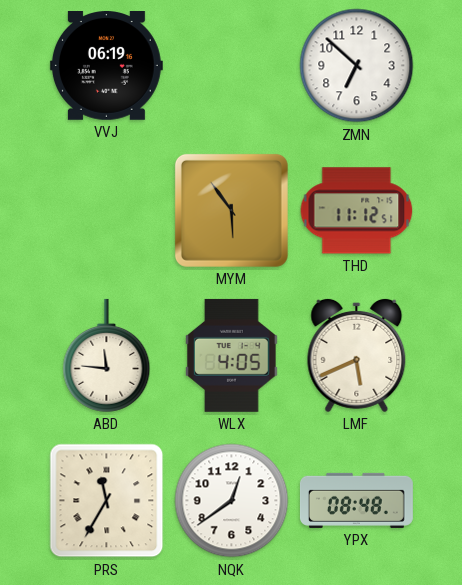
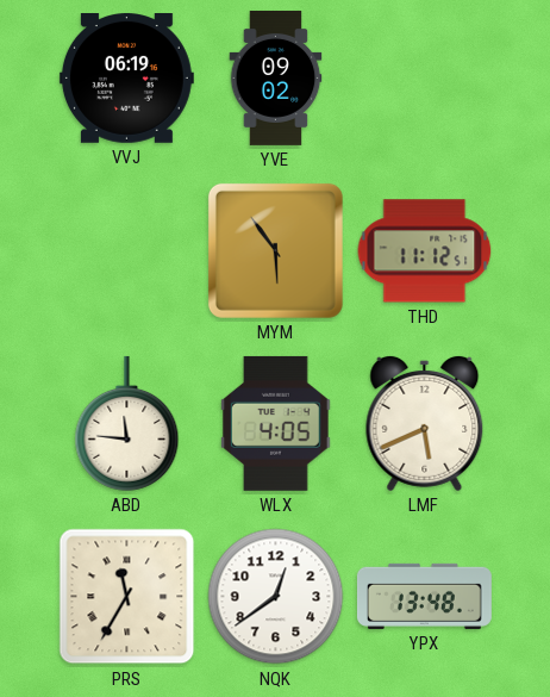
YVE: none -> 09:02
ZMN: 6:52 -> none
YPX: 08:48 -> 13:48
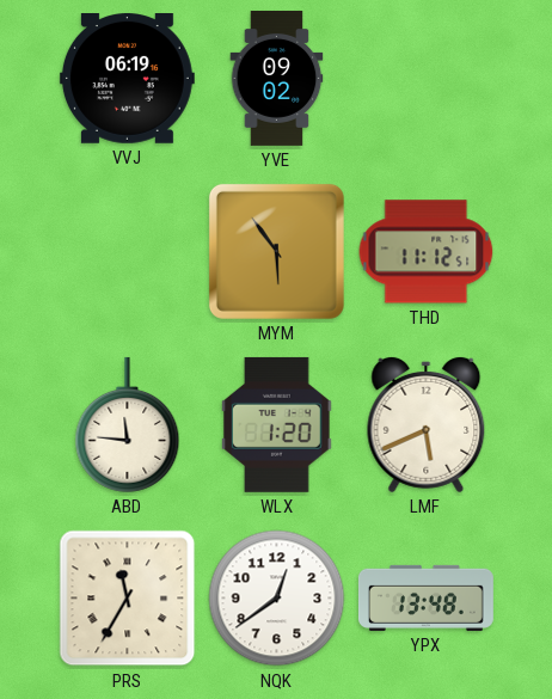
WLX: 4:05 -> 1:20
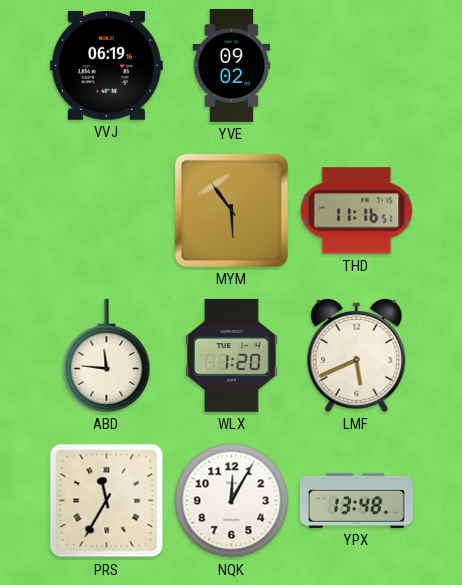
THD: 11:12 -> 11:16
NQK: 12:39 -> 12:05
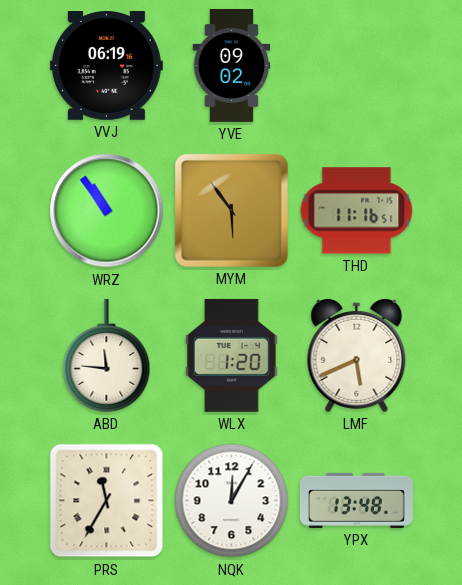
WRZ: none -> 10:54
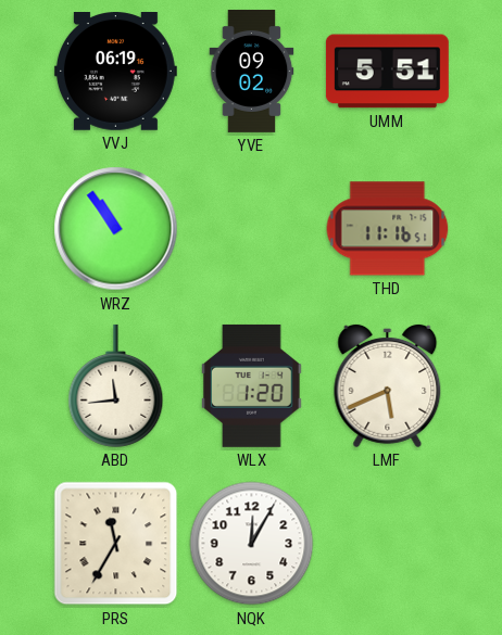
UMM: none -> 5:51
MYM: 5:54 -> none
ABD: 11:46 -> 11:44
YPX: 13:48 -> none
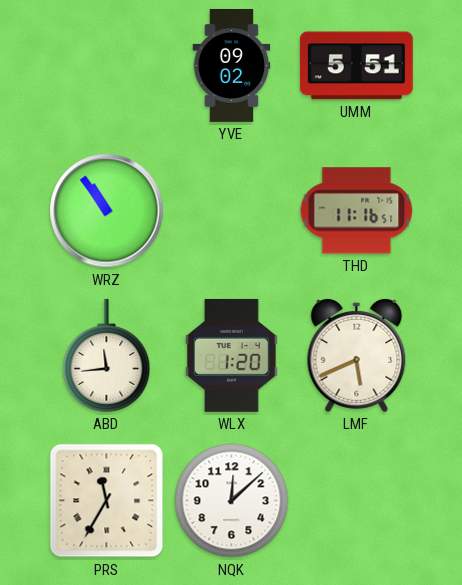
VVJ: 06:19 -> none
NQK: 12:05 -> 12:08
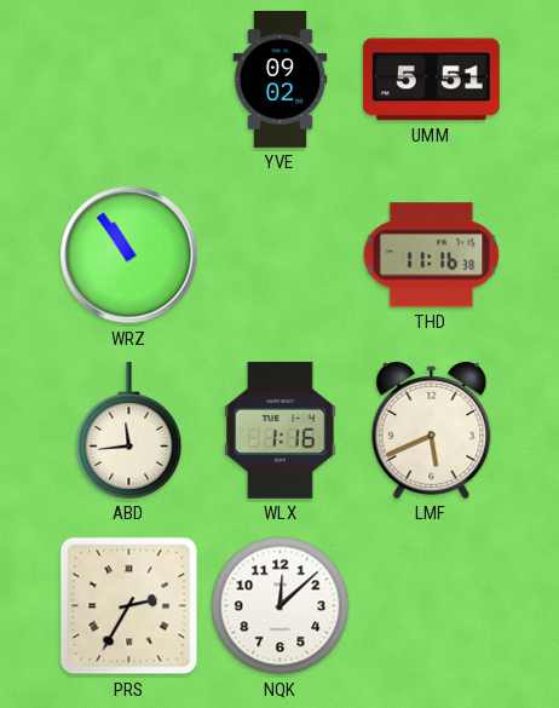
THD: 11:16:51 -> 11:16:38
WLX: 1:20 -> 1:16
PRS: 11:35 -> 2:35
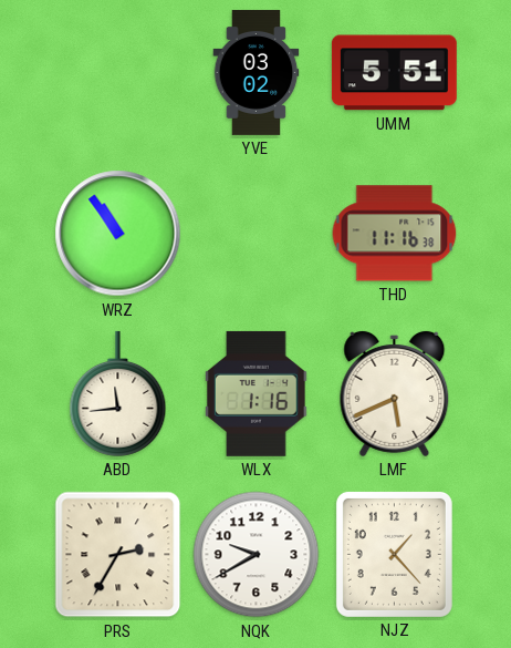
YVE: 09:02 -> 03:02
NQK: 12:08 -> 9:40
NJZ: none -> 1:23
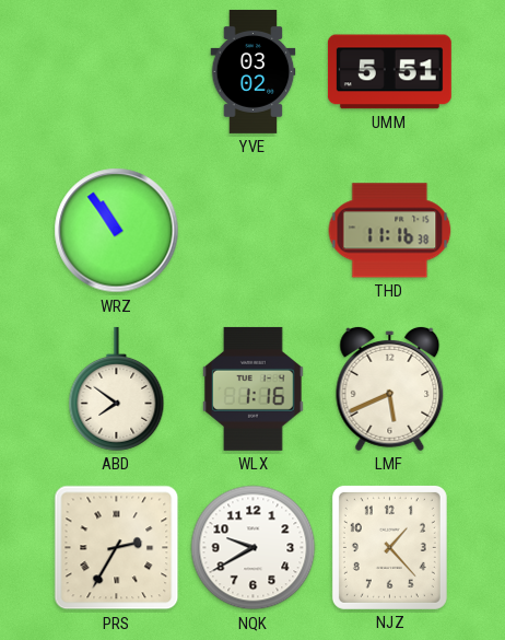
ABD: 11:44 -> 7:51
